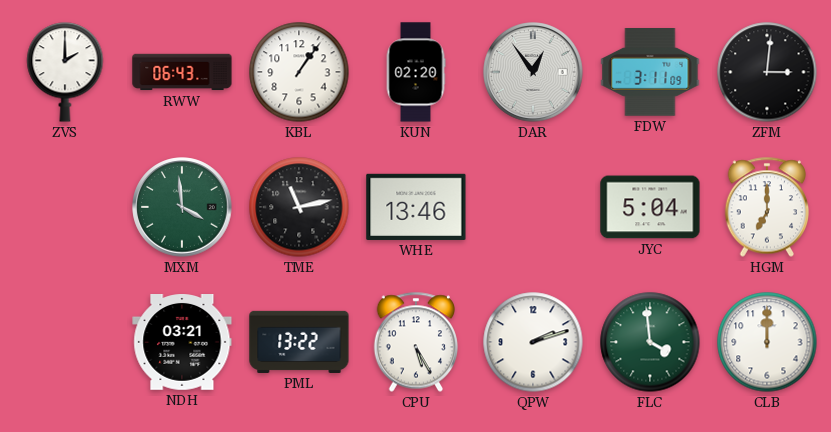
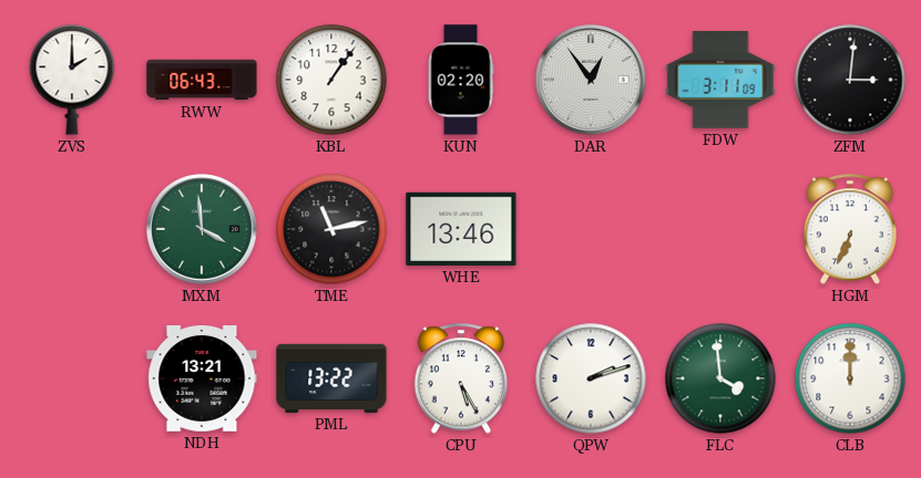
JYC: 5:04 -> none
HGM: 7:00 -> 6:34
NDH: 03:21 -> 13:21
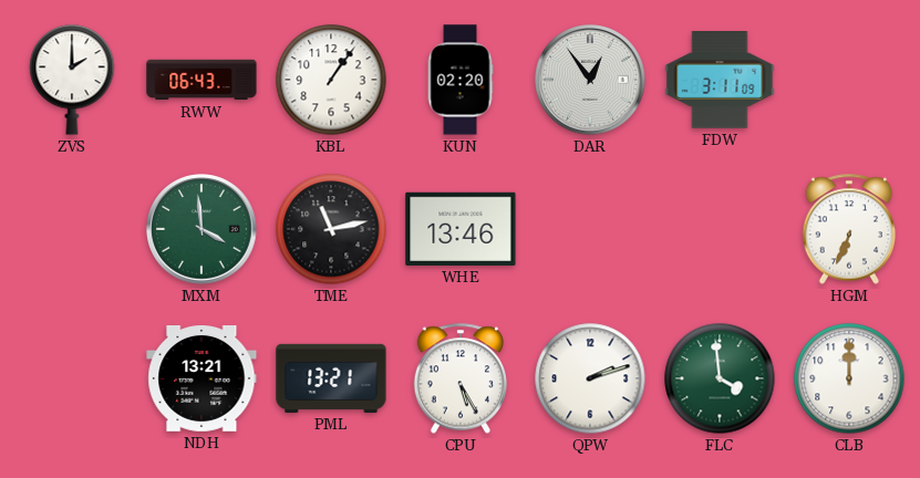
ZFM: 3:01 -> none
PML: 13:22 -> 13:21
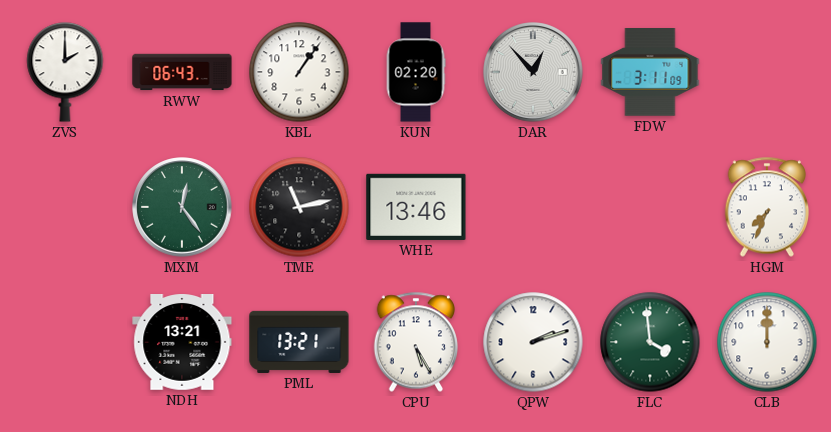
DAR: 12:54 -> 12:53
MXM: 3:59 -> 12:24
HGM: 6:34 -> 7:34
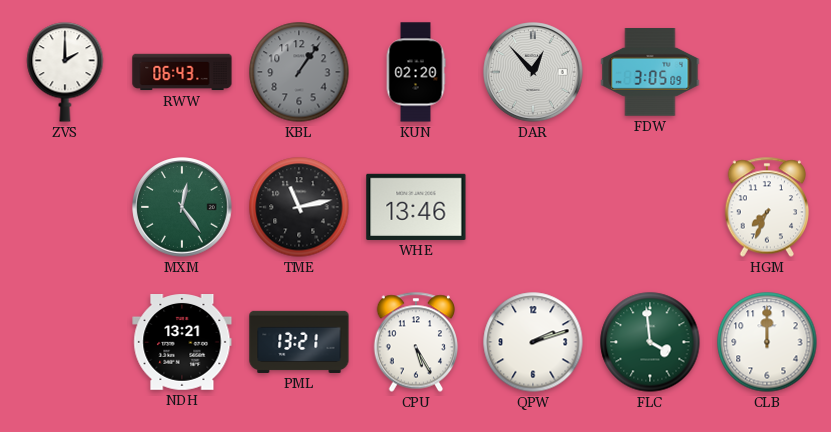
KBL dial: white -> grey
FDW: 3:11 -> 3:05
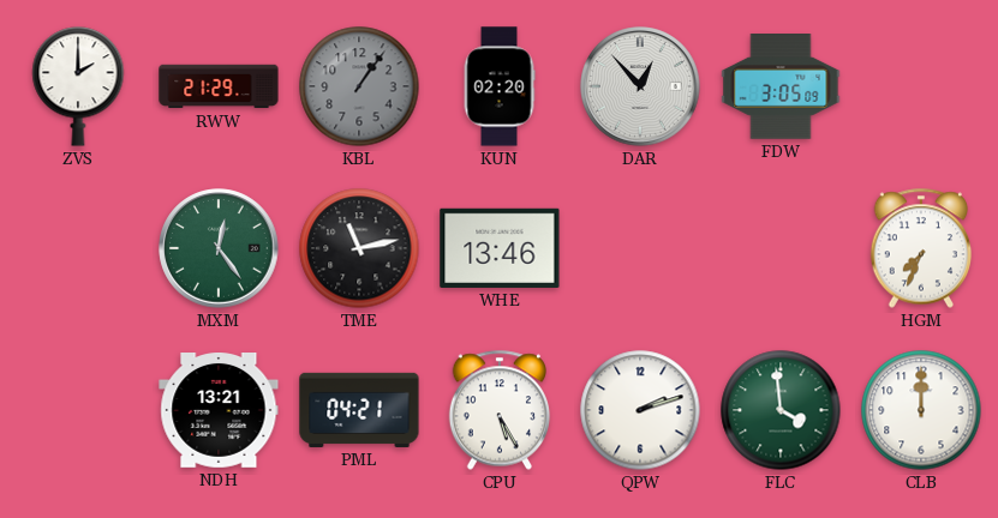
RWW: 06:43 -> 21:29
PML: 13:21 -> 04:21
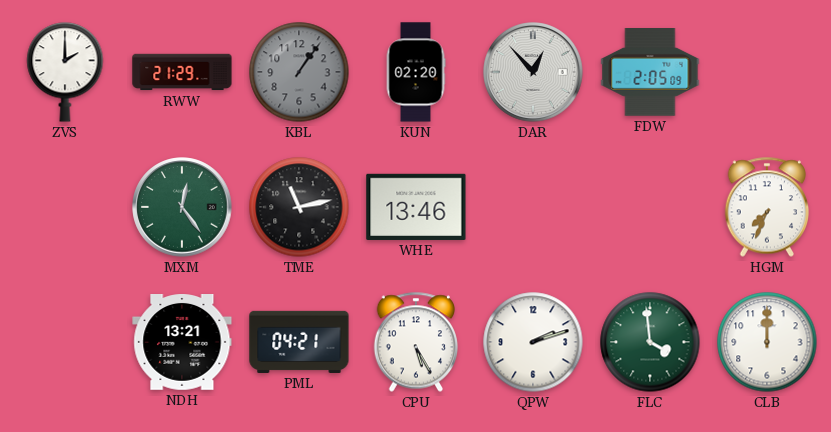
FDW: 3:05 -> 2:05
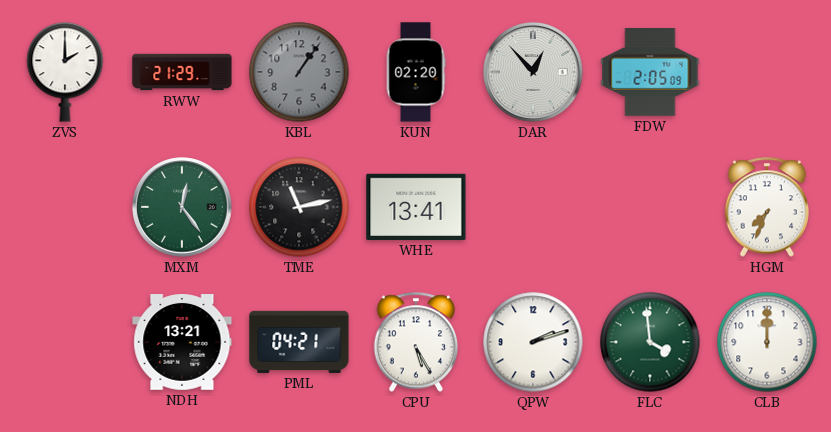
WHE: 13:46 -> 13:41
